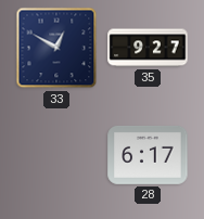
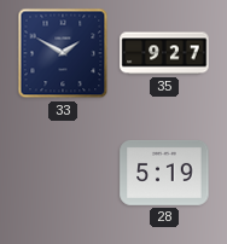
33: 12:50 -> 1:50
28: 6:17 -> 5:19
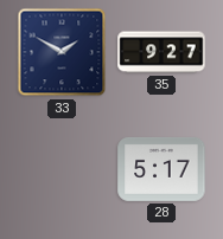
28: 5:19 -> 5:17
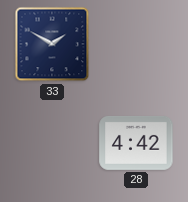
35: 9:27 -> none
28: 5:17 -> 4:42
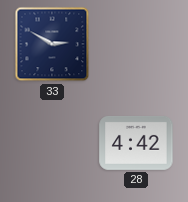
33: 1:50 -> 2:50
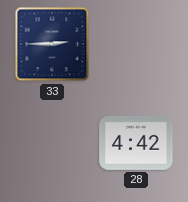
33: 2:50 -> 2:45
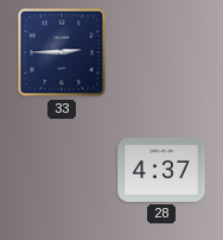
28: 4:42 -> 4:37
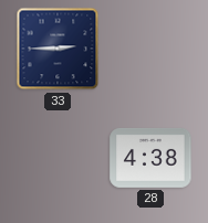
28: 4:37 -> 4:38
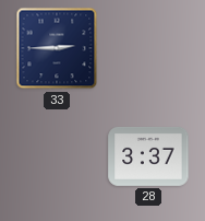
28: 4:38 -> 3:37
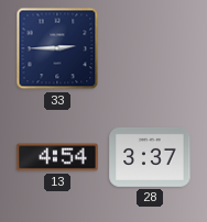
13: none -> 4:54
